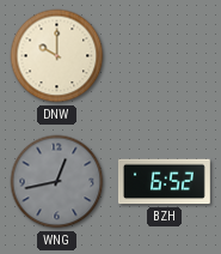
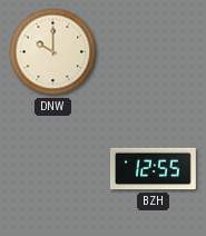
WNG: 12:43 -> none
BZH: 6:52 -> 12:55
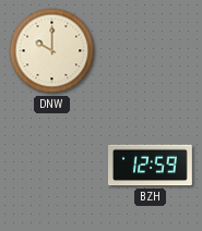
BZH: 12:55 -> 12:59
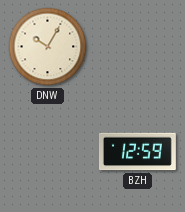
DNW: 10:00 -> 10:05
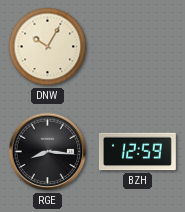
RGE: none -> 8:16
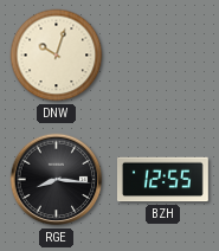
DNW: 10:05 -> 10:03
BZH: 12:59 -> 12:55
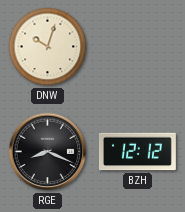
RGE: 8:16 -> 8:19
BZH: 12:55 -> 12:12
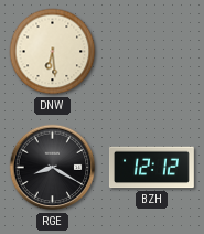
DNW: 10:03 -> 6:29
RGE: 8:19 -> 8:20
